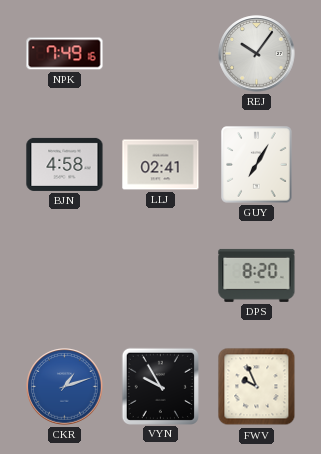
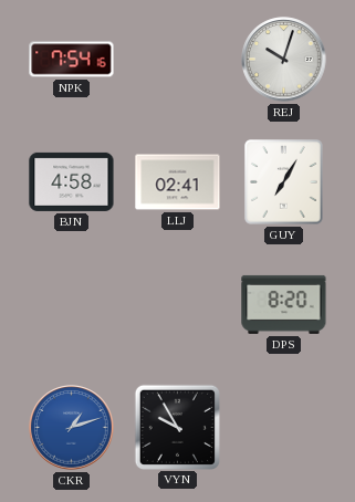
NPK: 7:49 -> 7:54
REJ: 10:06 -> 10:03
FWV: 9:56 -> none
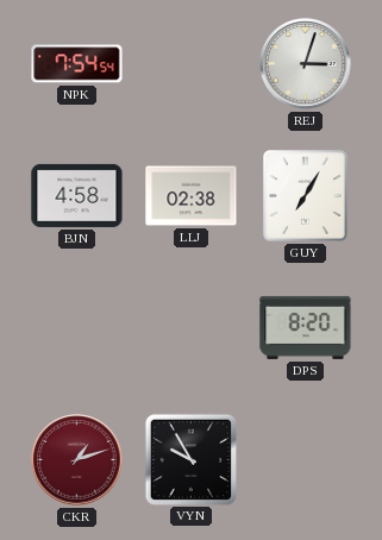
NPK: 7:54:16 -> 7:54:54
REJ: 10:03 -> 3:03
LLJ: 02:41 -> 02:38
CKR dial: blue -> burgundy
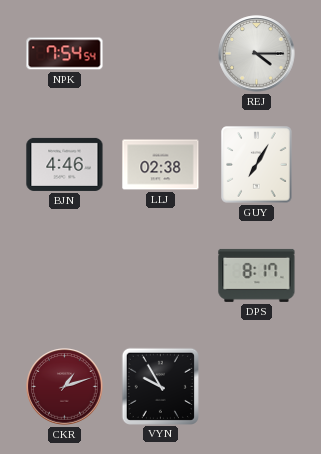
REJ: 3:03 -> 4:15
BJN: 4:58 -> 4:46
DPS: 8:20 -> 8:17
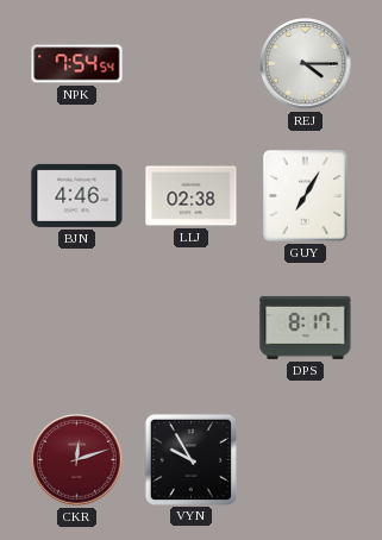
CKR: 1:12 -> 12:12
